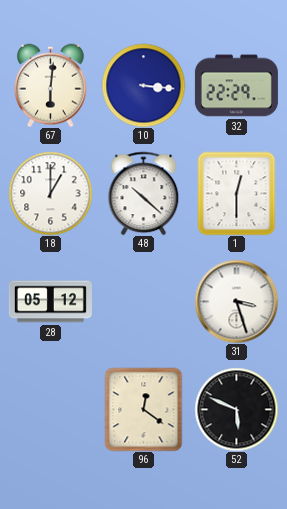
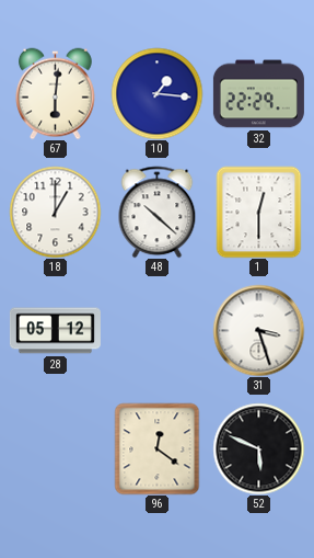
10: 3:16 -> 1:16
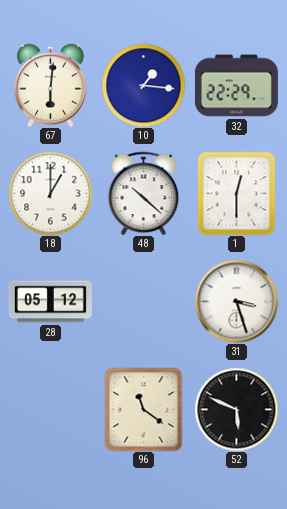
96: 12:21 -> 11:21
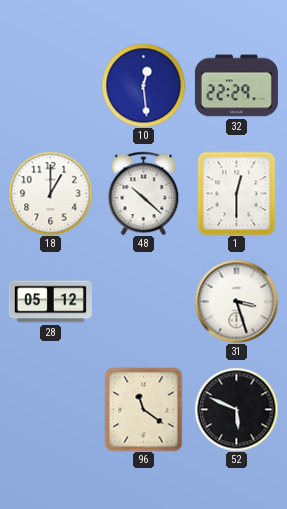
67: 6:01 -> none
10: 1:16 -> 12:29
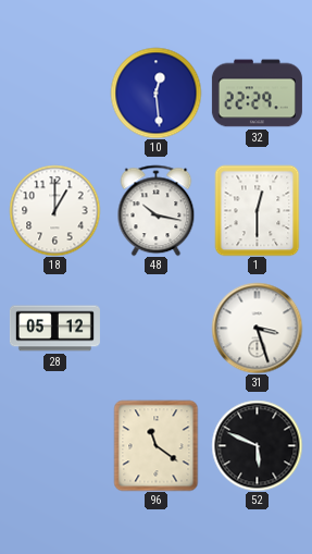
48: 10:22 -> 10:17
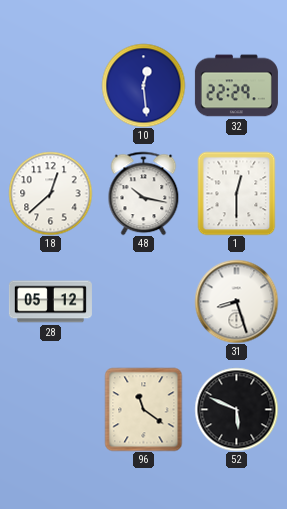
18: 1:00 -> 12:38
31: 3:27 -> 8:27
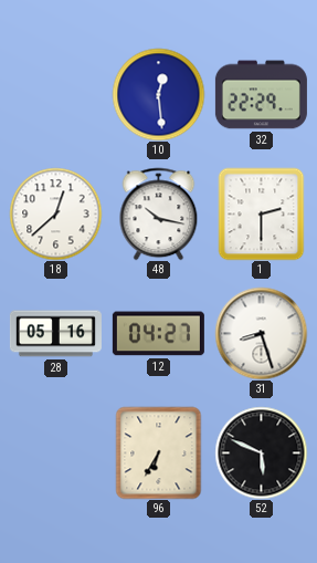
1: 12:30 -> 2:30
28: 05:12 -> 05:16
12: none -> 04:27
96: 11:21 -> 6:35
